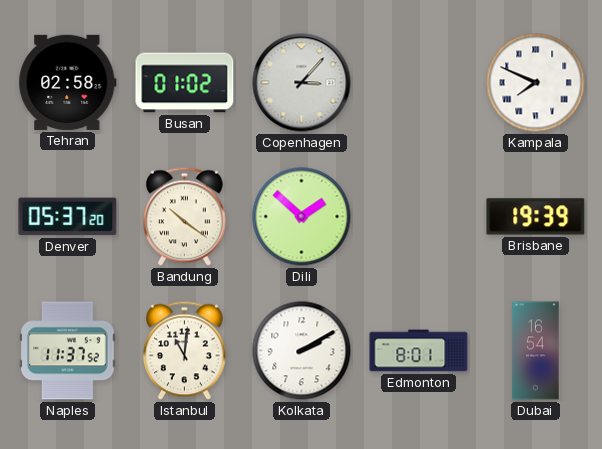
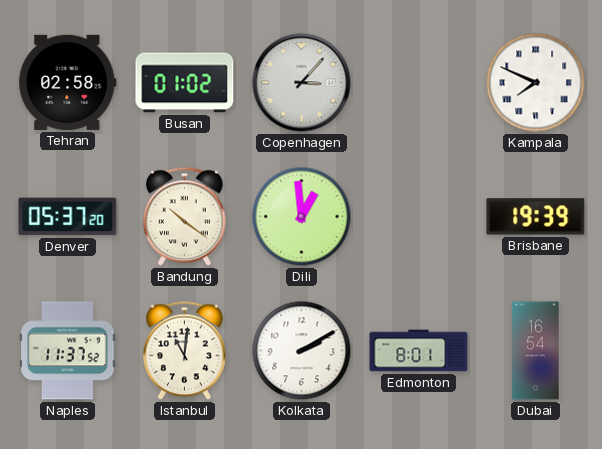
Dili: 1:52 -> 12:59
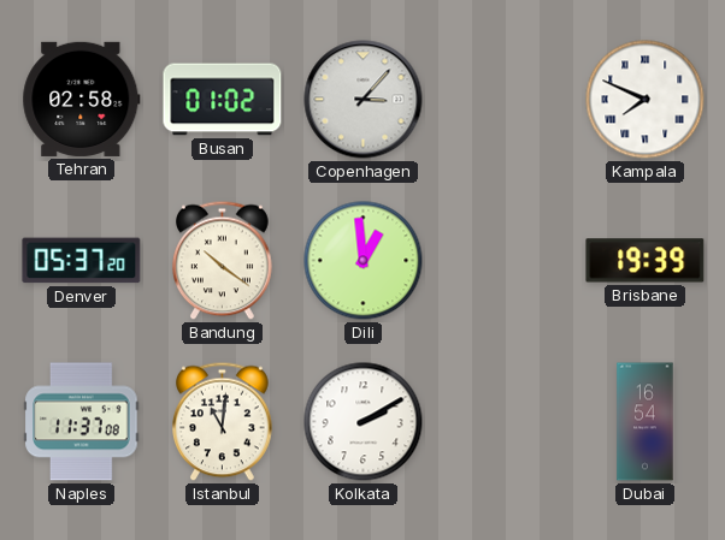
Naples: 11:37:52 -> 11:37:08
Edmonton: 8:01 -> none
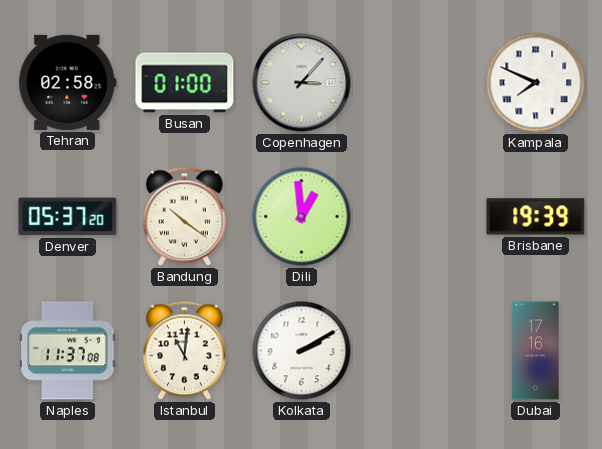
Busan: 01:02 -> 01:00
Dubai: 16:54 -> 17:16
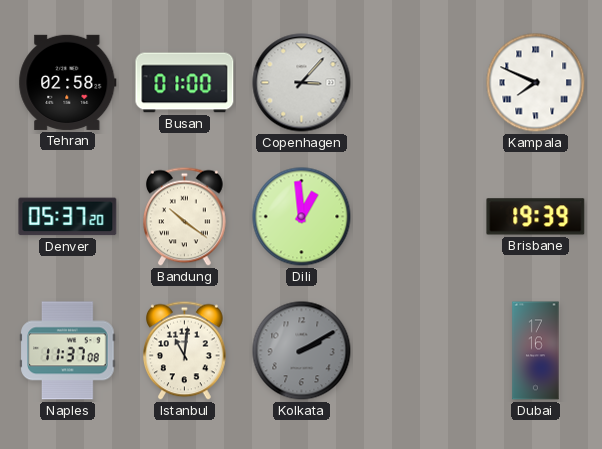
Kolkata dial: white -> grey
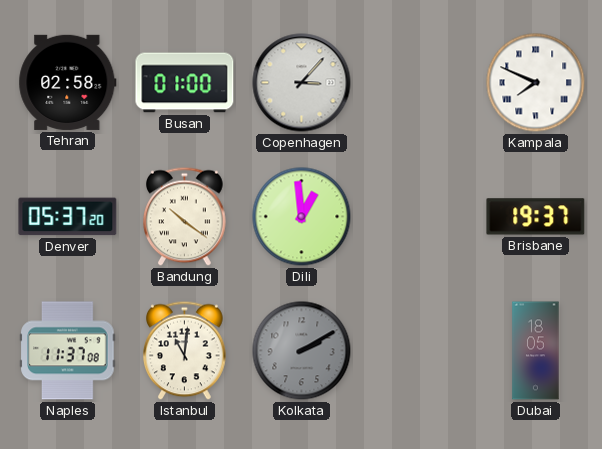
Brisbane: 19:39 -> 19:37
Dubai: 17:16 -> 18:05
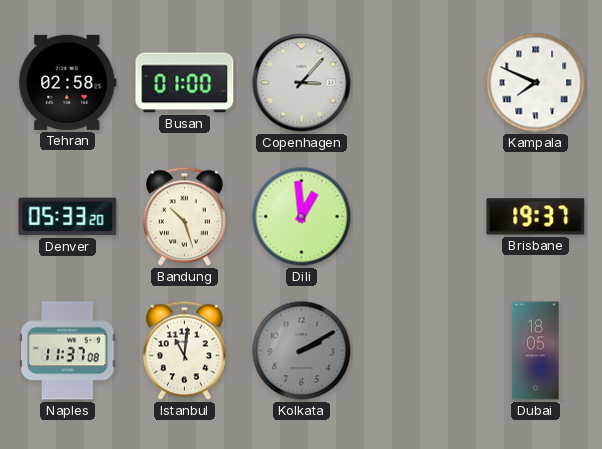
Denver: 05:37 -> 05:33
Bandung: 10:21 -> 10:27
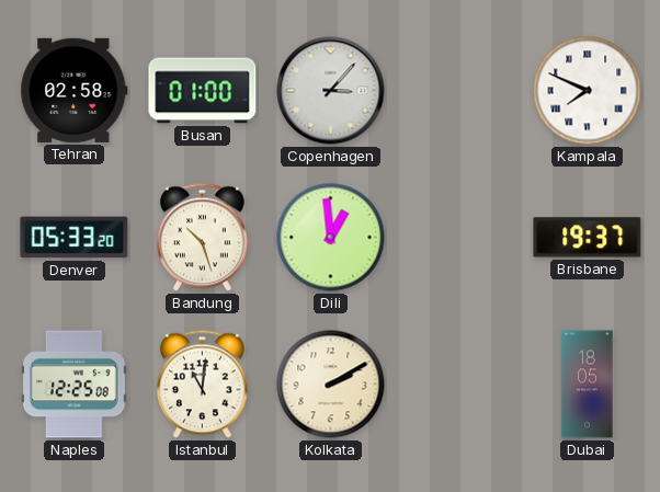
Naples: 11:37 -> 12:25
Kolkata dial: grey -> cream
